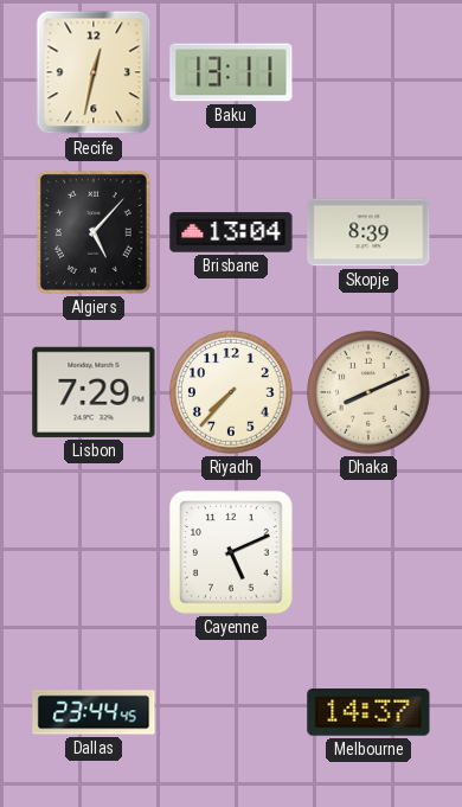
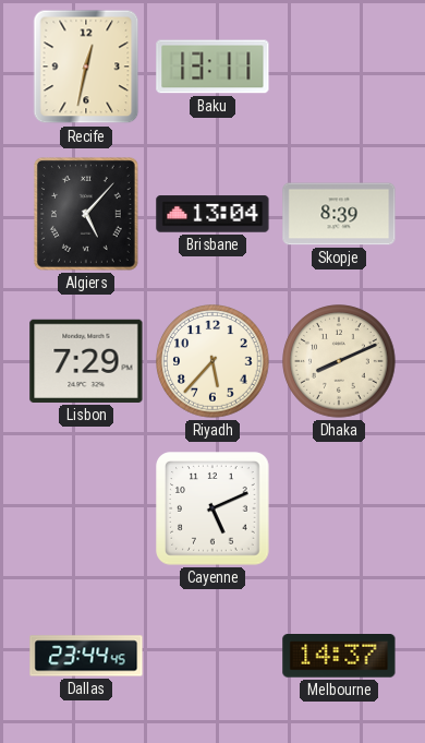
Riyadh: 7:37 -> 5:37
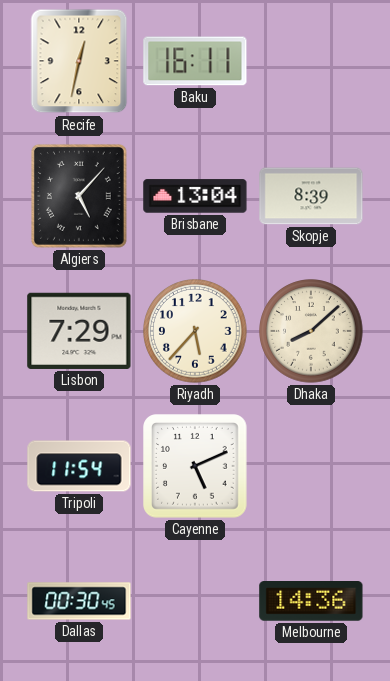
Baku: 13:11 -> 16:11
Dhaka: 8:11 -> 8:08
Tripoli: none -> 11:54
Dallas: 23:44 -> 00:30
Melbourne: 14:37 -> 14:36
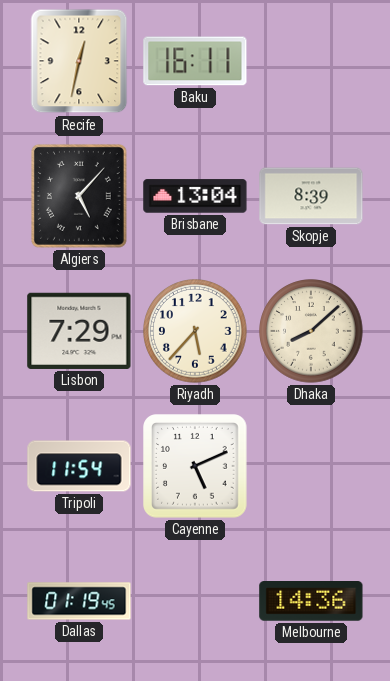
Dallas: 00:30 -> 01:19
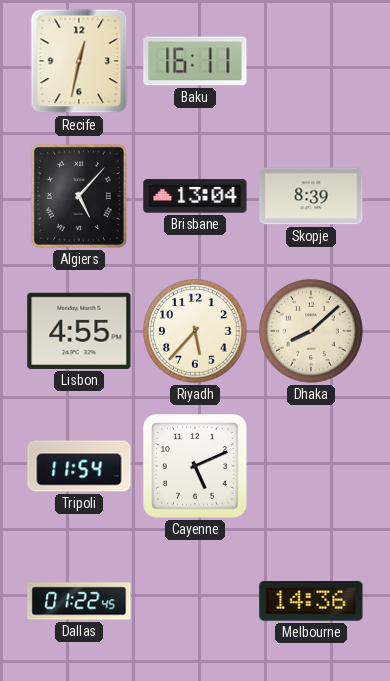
Lisbon: 7:29 -> 4:55
Dallas: 01:19 -> 01:22
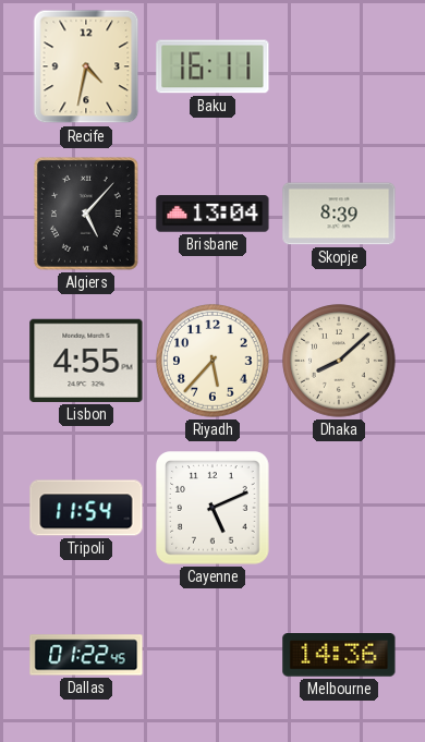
Recife: 12:32 -> 4:32
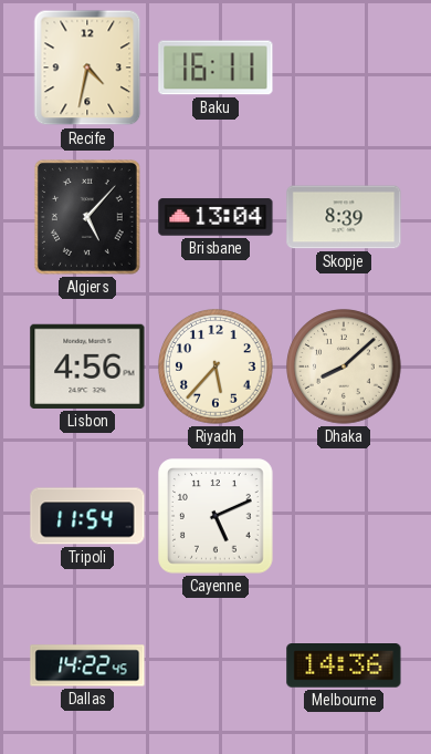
Lisbon: 4:55 -> 4:56
Dallas: 01:22 -> 14:22
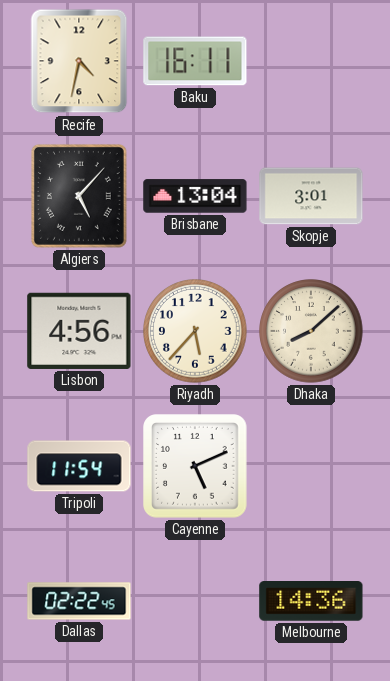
Skopje: 8:39 -> 3:01
Dallas: 14:22 -> 02:22
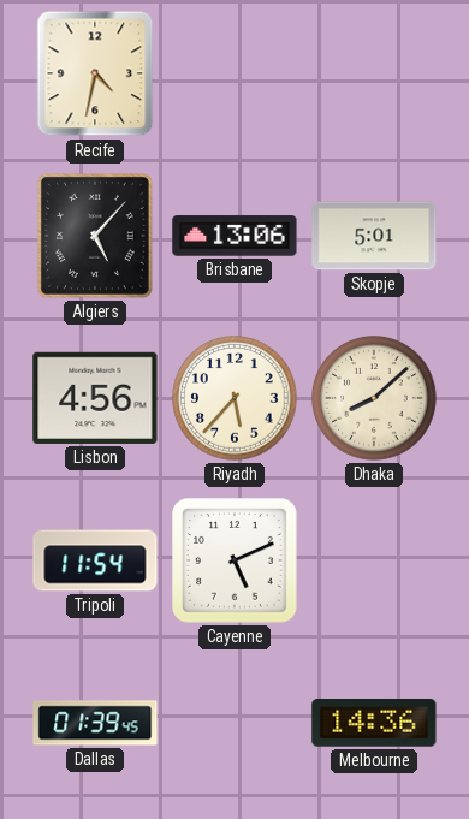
Baku: 16:11 -> none
Brisbane: 13:04 -> 13:06
Skopje: 3:01 -> 5:01
Dallas: 02:22 -> 01:39
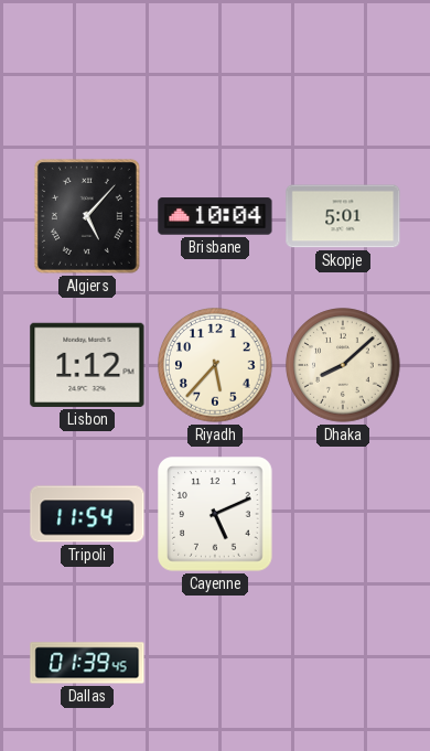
Recife: 4:32 -> none
Brisbane: 13:06 -> 10:04
Lisbon: 4:56 -> 1:12
Melbourne: 14:36 -> none
